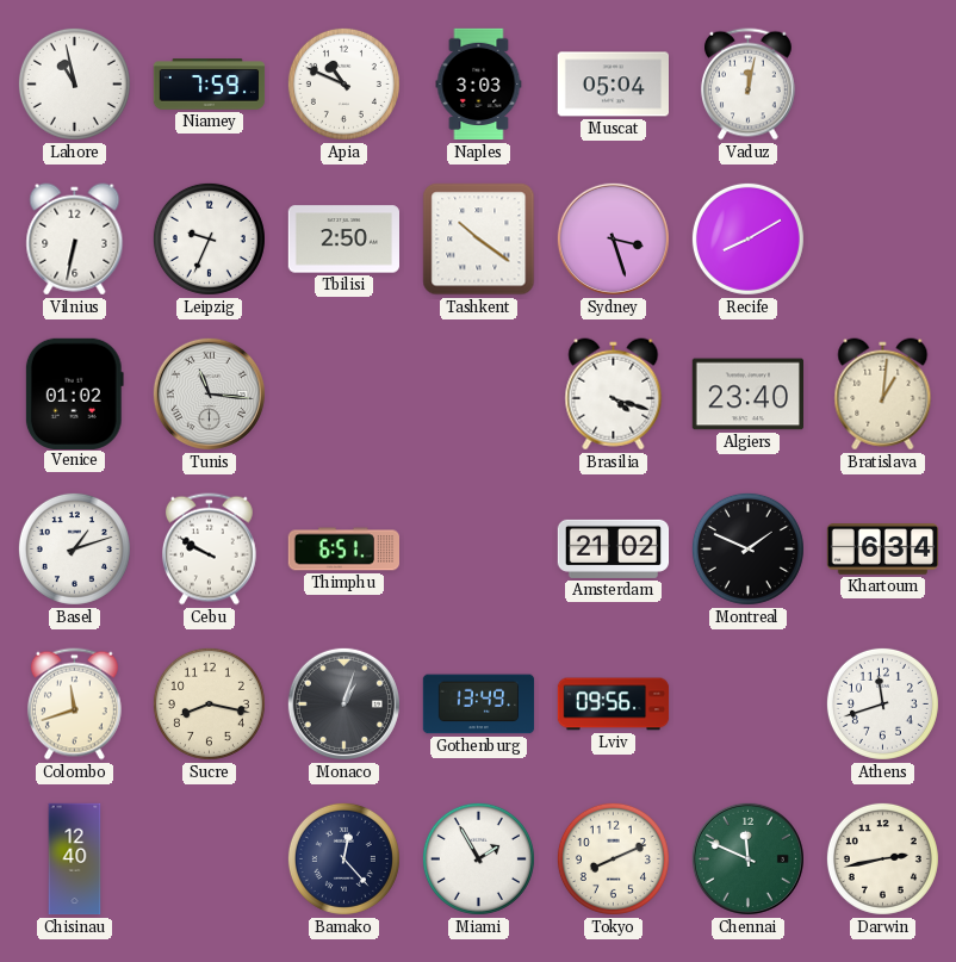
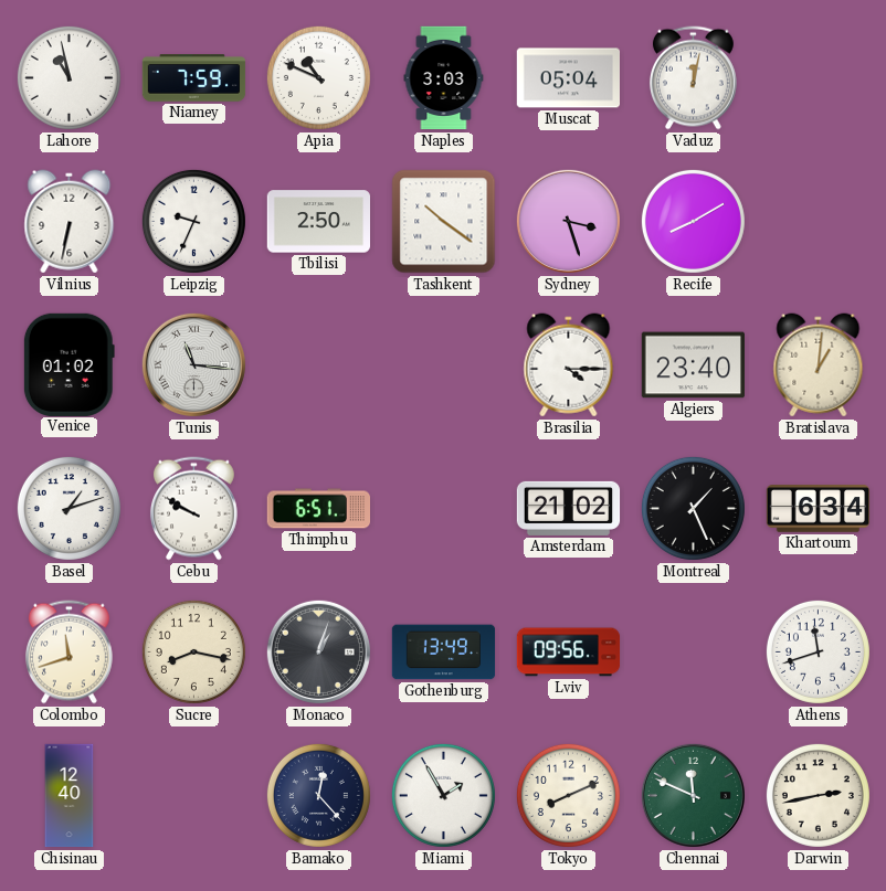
Brasilia: 4:18 -> 4:15
Montreal: 1:49 -> 1:26
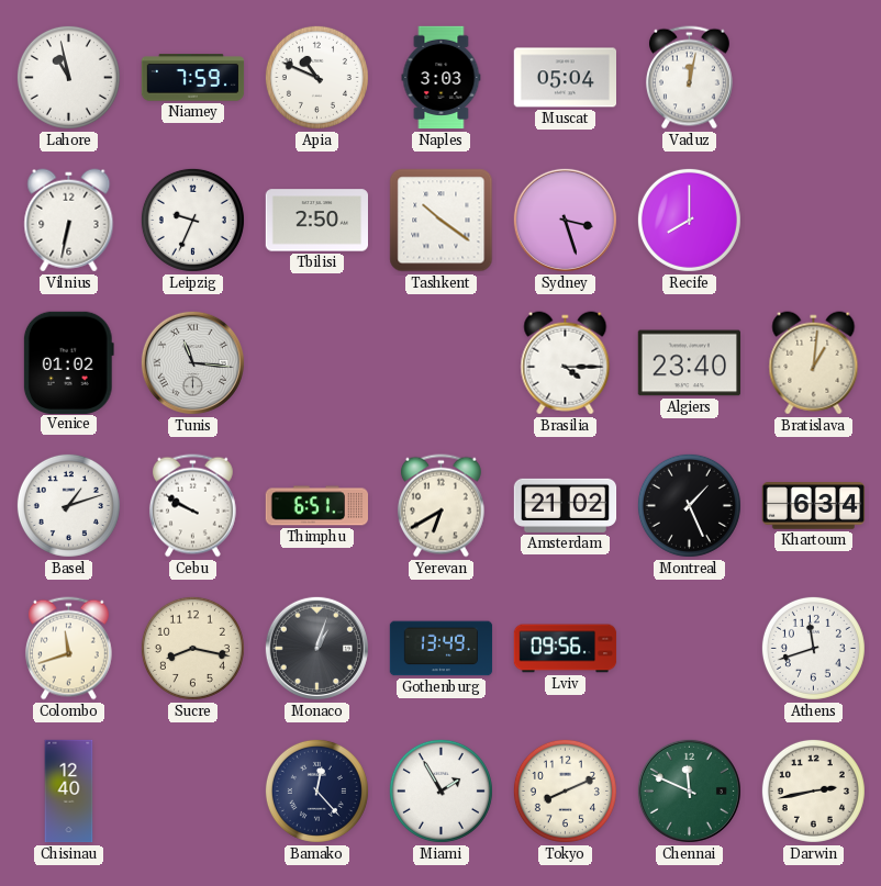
Recife: 8:10 -> 8:00
Yerevan: none -> 6:40
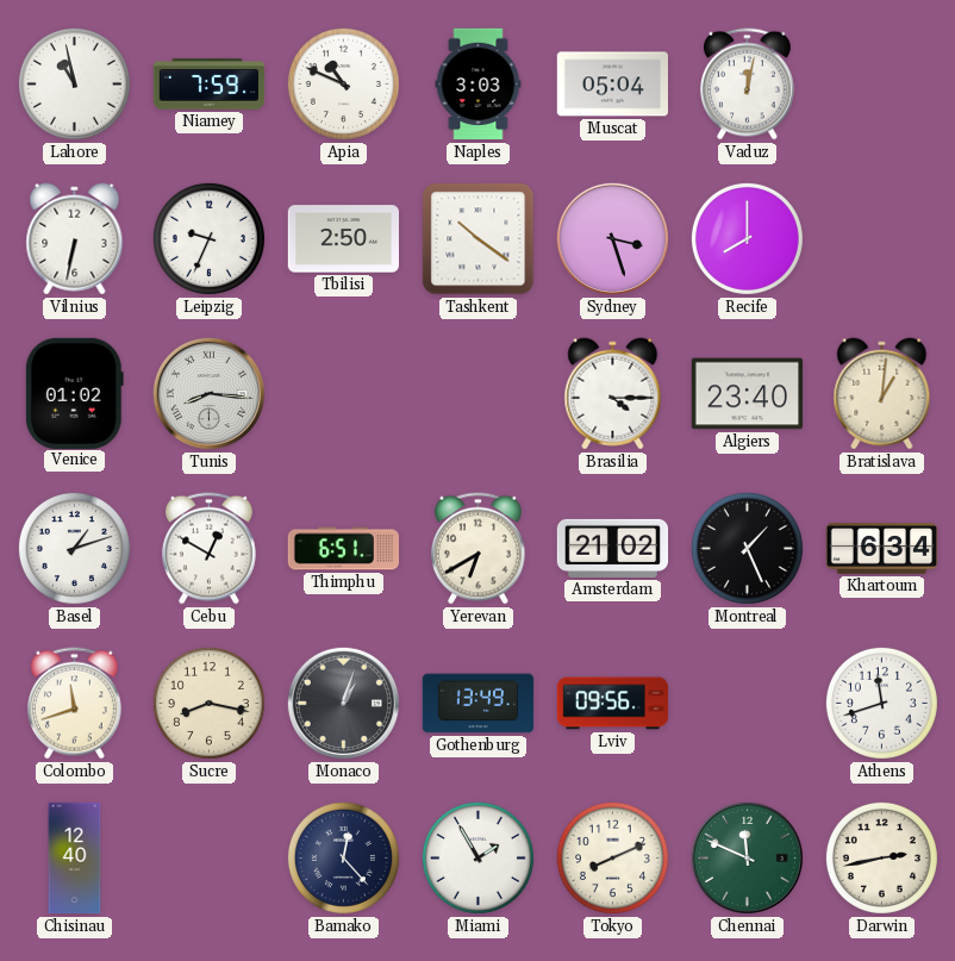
Tunis: 11:16 -> 8:16
Cebu: 9:50 -> 12:50
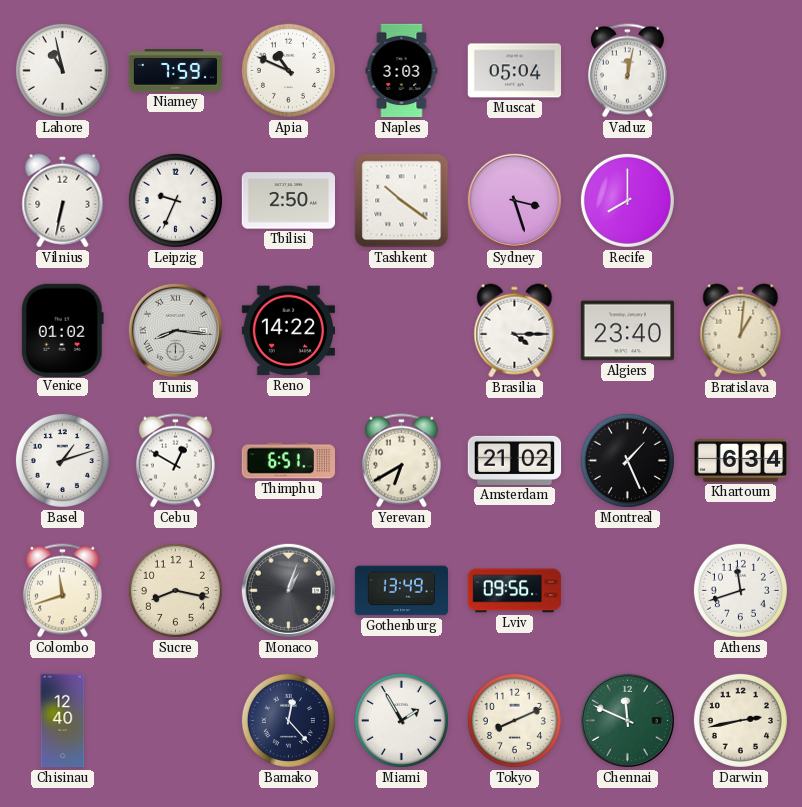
Reno: none -> 14:22
